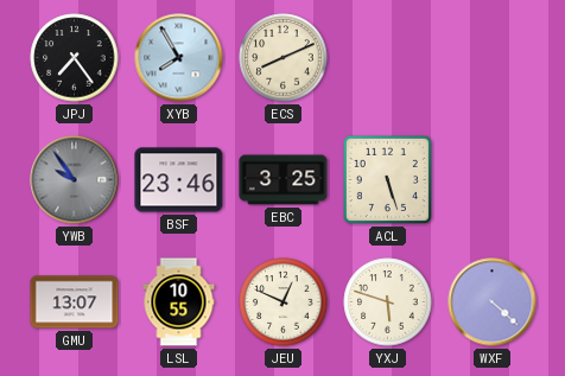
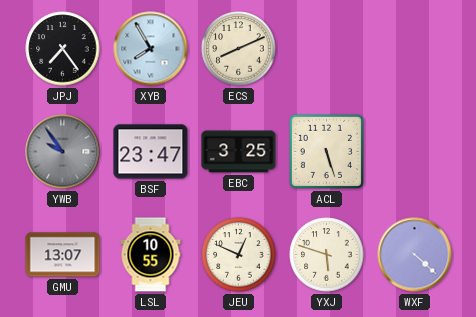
BSF: 23:46 -> 23:47
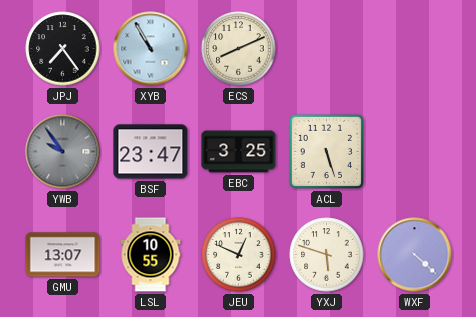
XYB: 7:55 -> 10:55
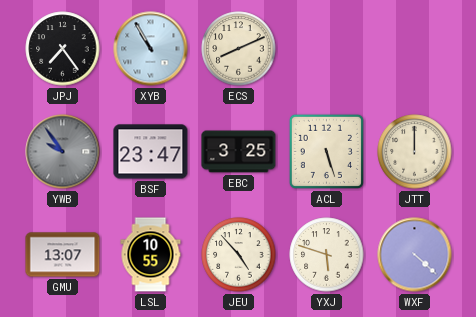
JTT: none -> 12:00
JEU: 12:49 -> 4:53
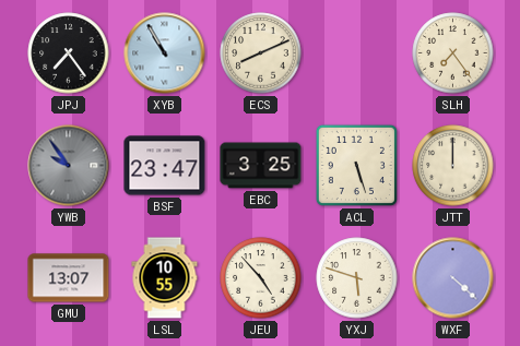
SLH: none -> 7:24
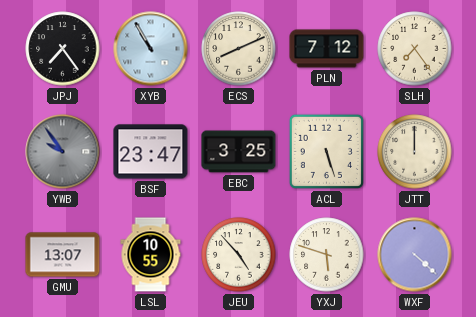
PLN: none -> 7:12
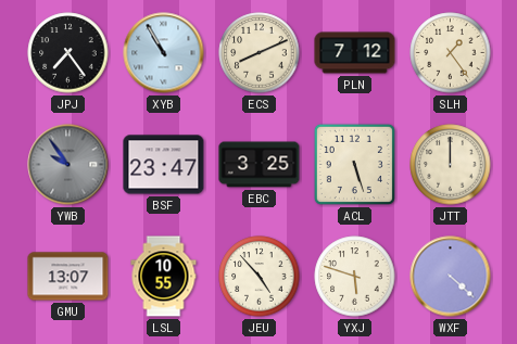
SLH: 7:24 -> 1:24
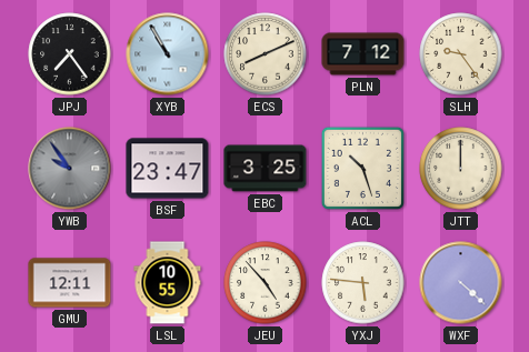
SLH: 1:24 -> 9:24
ACL: 5:27 -> 10:27
GMU: 13:07 -> 12:11
YXJ: 5:48 -> 5:46
